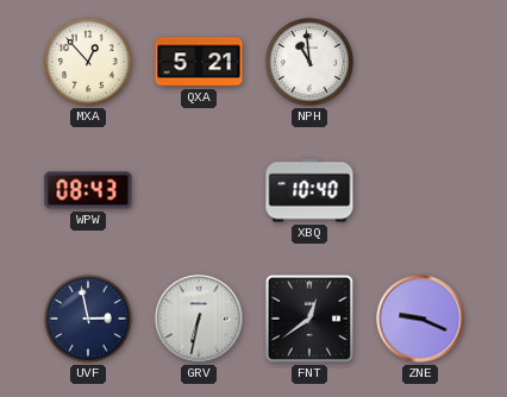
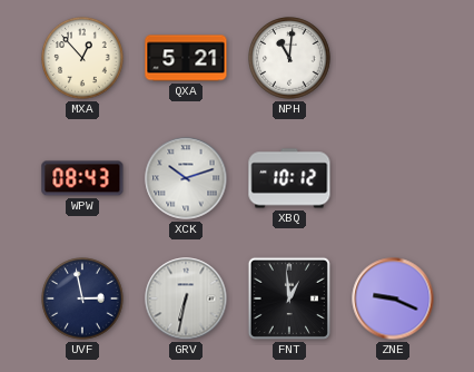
NPH: 10:59 -> 11:01
XCK: none -> 10:12
XBQ: 10:40 -> 10:12
FNT: 12:39 -> 12:59
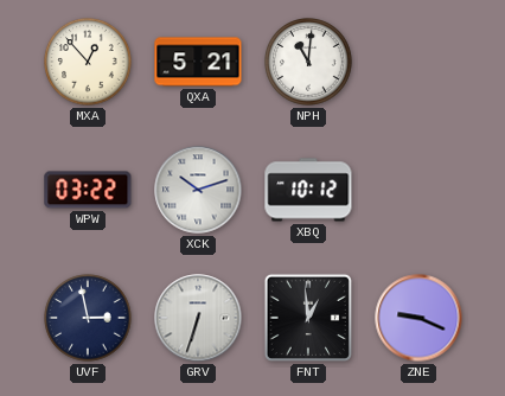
WPW: 08:43 -> 03:22
GRV: 6:32 -> 6:33
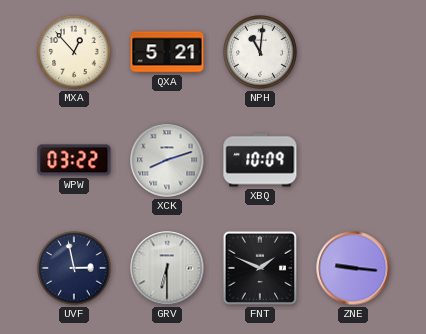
XCK: 10:12 -> 8:12
XBQ: 10:12 -> 10:09
GRV: 6:33 -> 6:30
FNT: 12:59 -> 1:49
ZNE: 9:19 -> 9:16
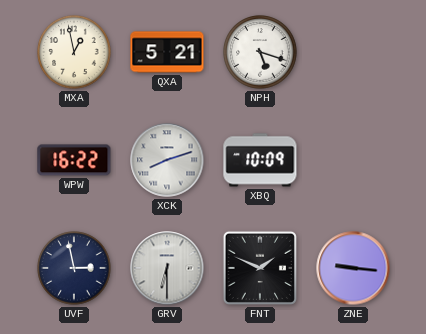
MXA: 12:53 -> 12:58
NPH: 11:01 -> 5:18
WPW: 03:22 -> 16:22
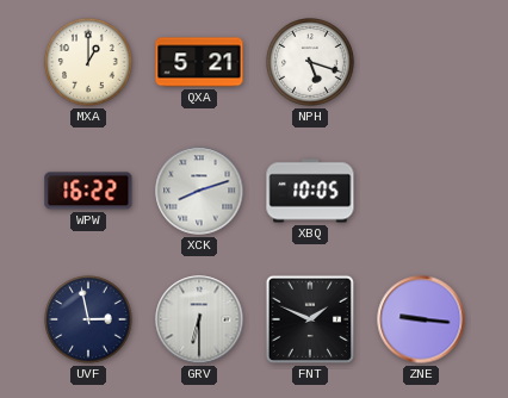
MXA: 12:58 -> 1:00
XBQ: 10:09 -> 10:05
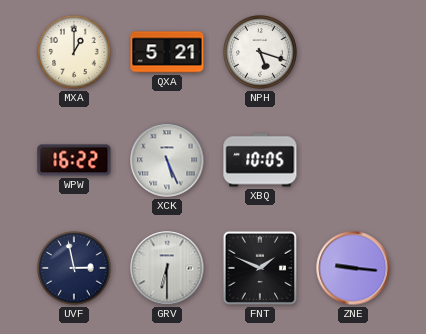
XCK: 8:12 -> 5:26
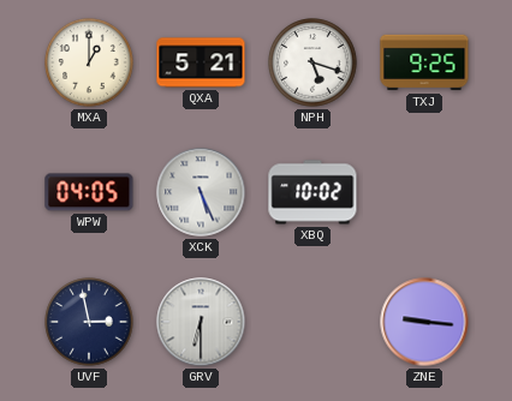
TXJ: none -> 9:25
WPW: 16:22 -> 04:05
XBQ: 10:05 -> 10:02
FNT: 1:49 -> none
